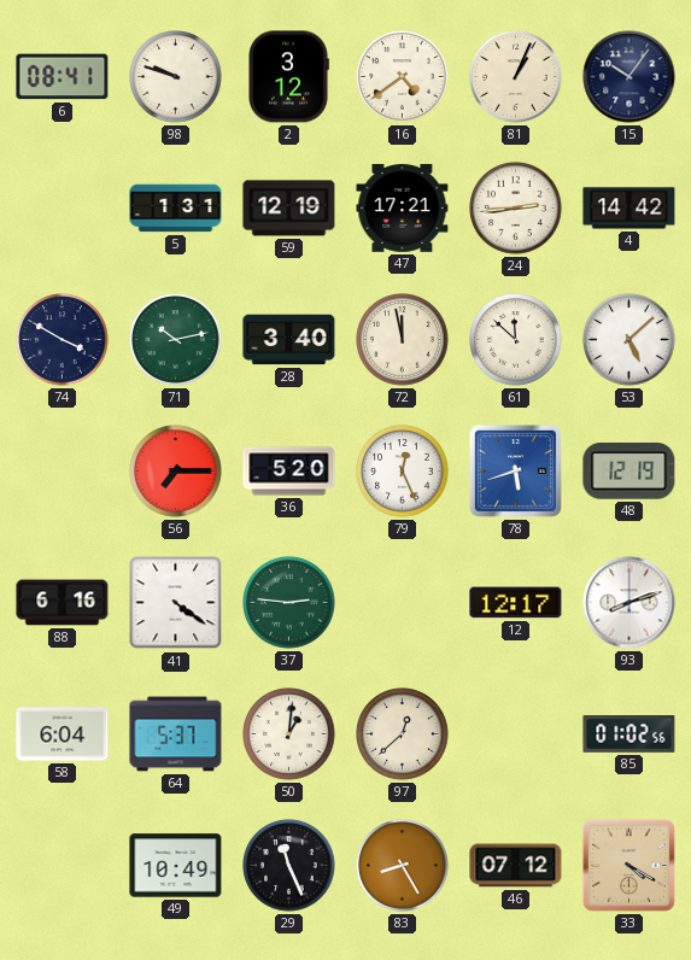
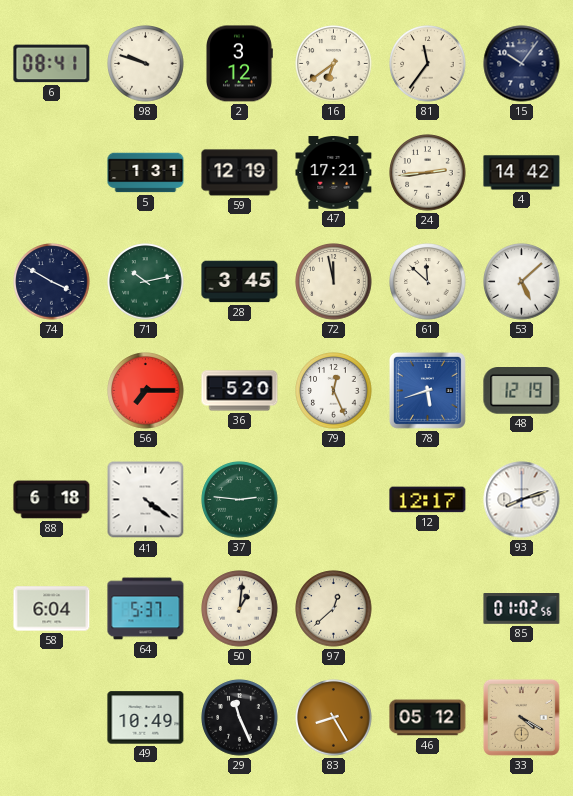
16: 4:39 -> 6:39
81: 1:04 -> 11:36
28: 3:40 -> 3:45
88: 6:16 -> 6:18
46: 07:12 -> 05:12
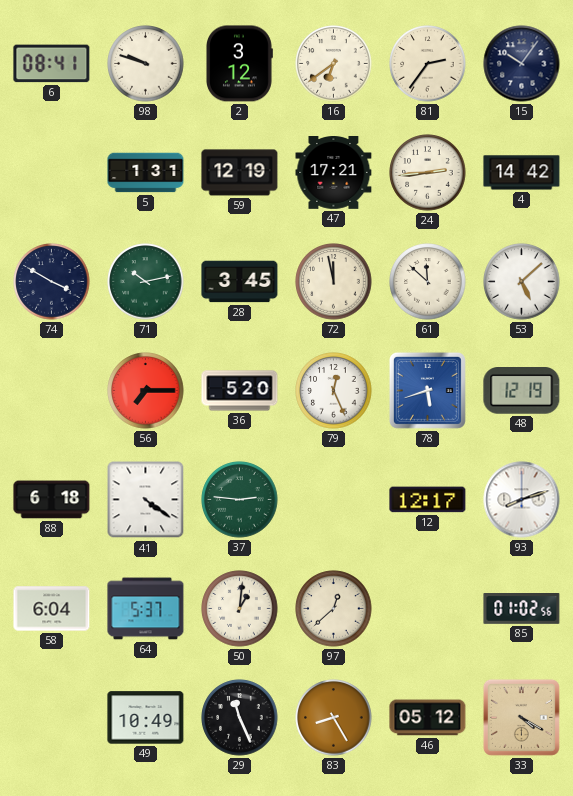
81: 11:36 -> 2:36
